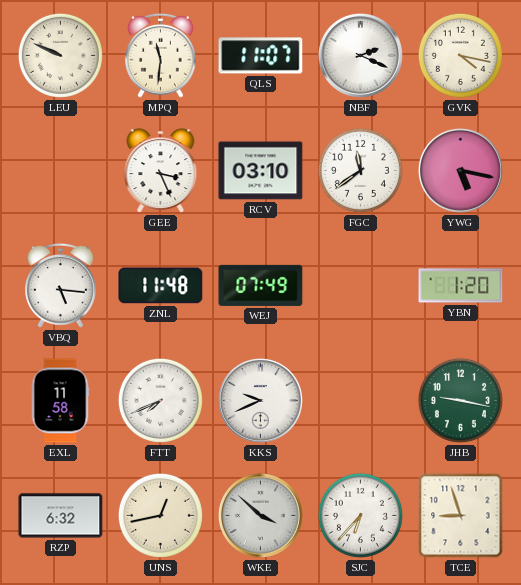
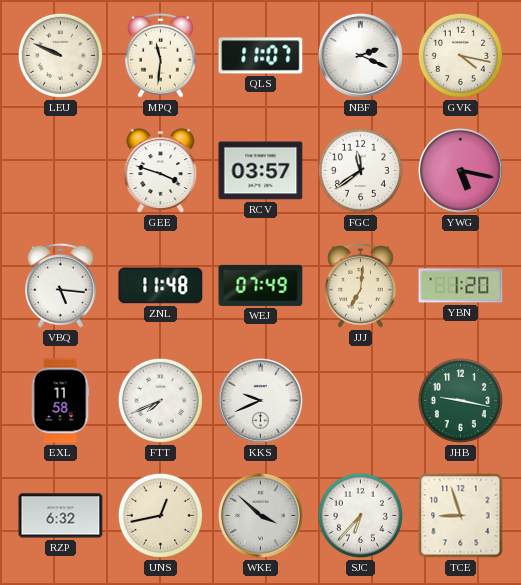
GEE: 3:26 -> 3:48
RCV: 03:10 -> 03:57
JJJ: none -> 7:01
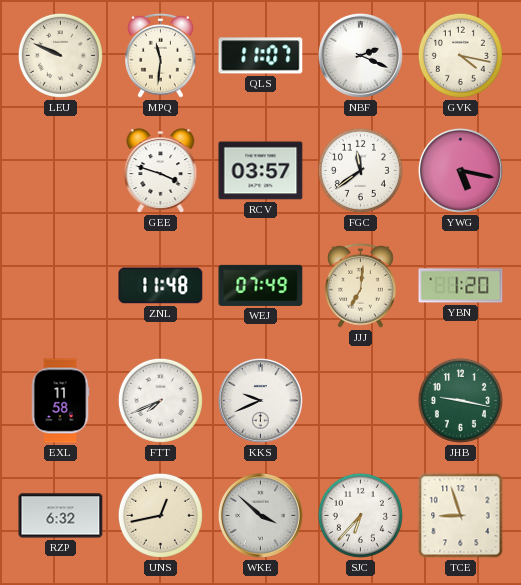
VBQ: 5:16 -> none
